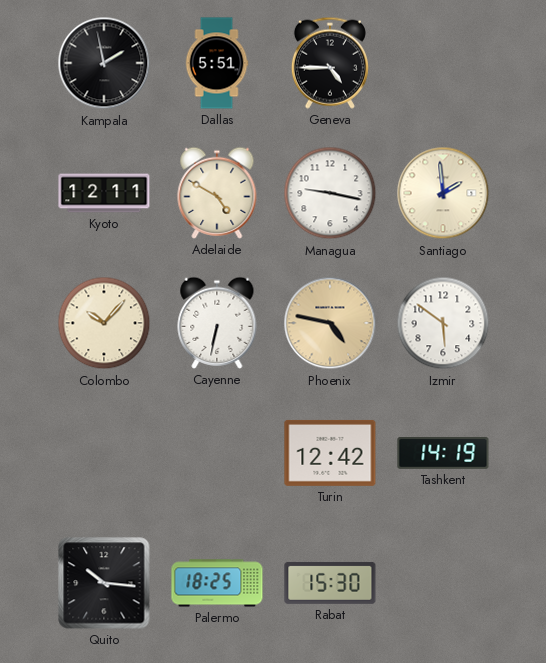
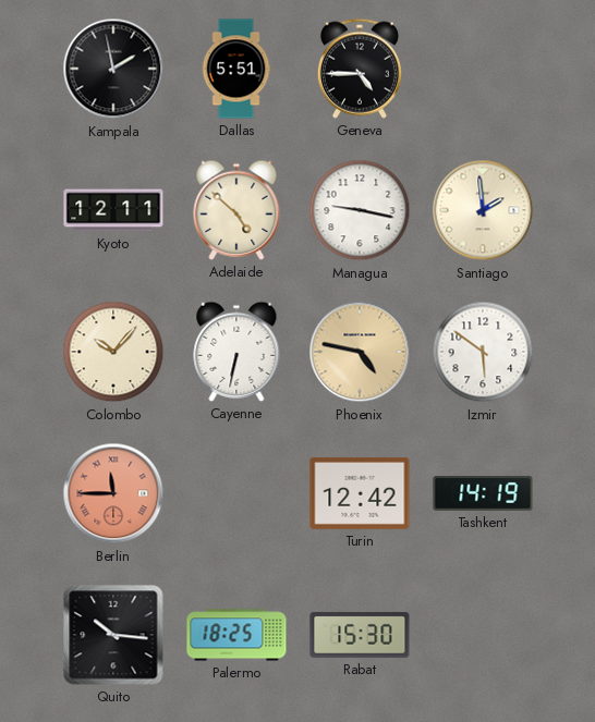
Adelaide: 4:50 -> 4:52
Berlin: none -> 11:45
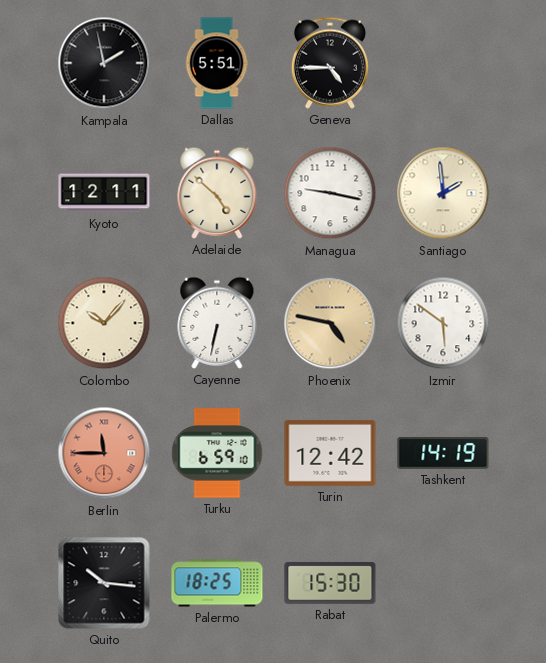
Turku: none -> 6:59
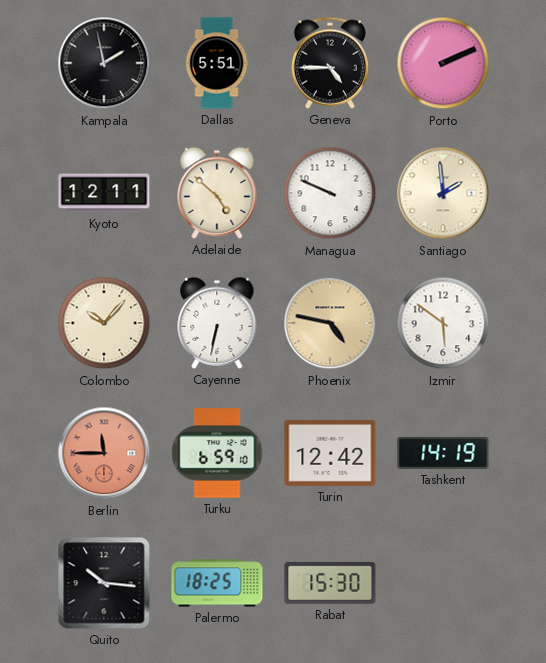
Porto: none -> 2:11
Managua: 9:17 -> 9:49
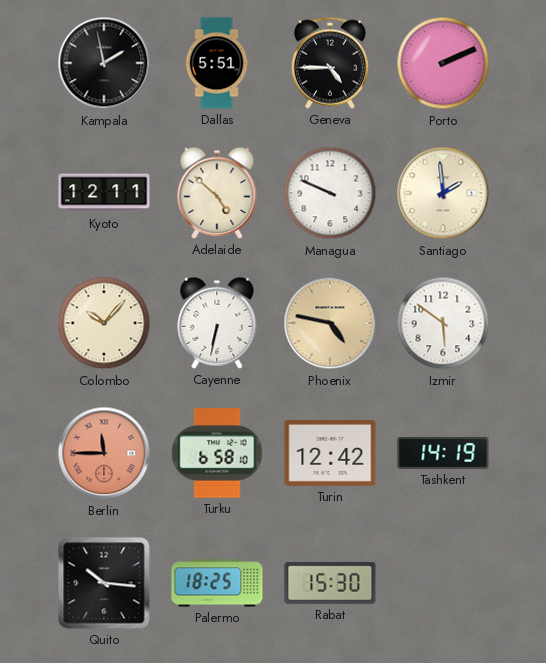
Turku: 6:59 -> 6:58
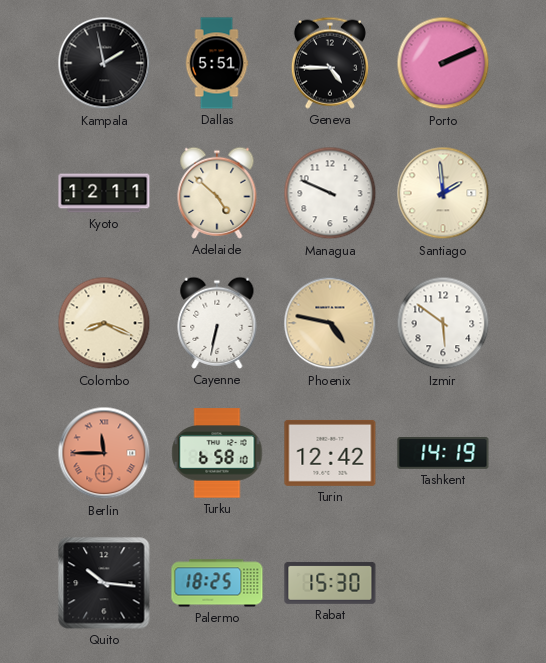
Colombo: 10:07 -> 8:19
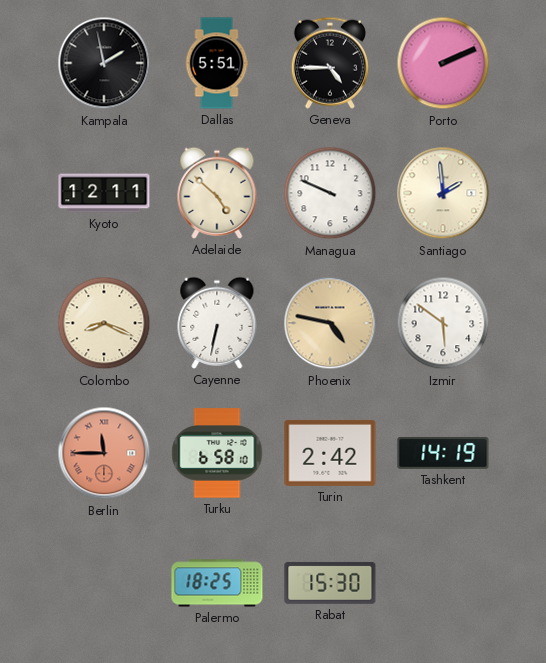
Turin: 12:42 -> 2:42
Quito: 10:16 -> none
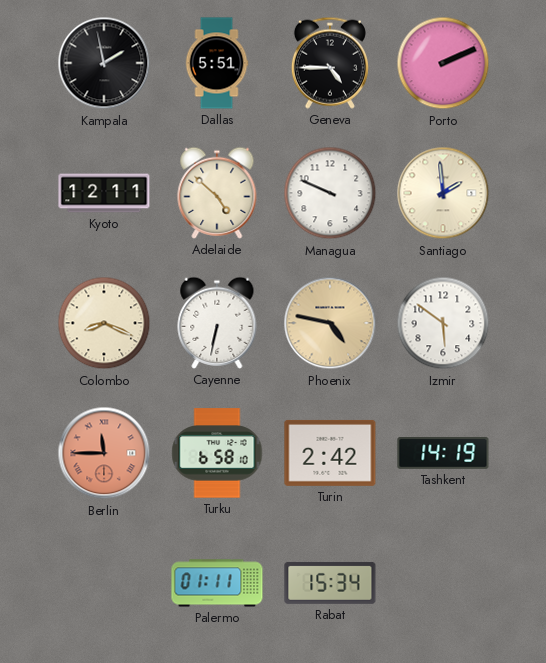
Palermo: 18:25 -> 01:11
Rabat: 15:30 -> 15:34
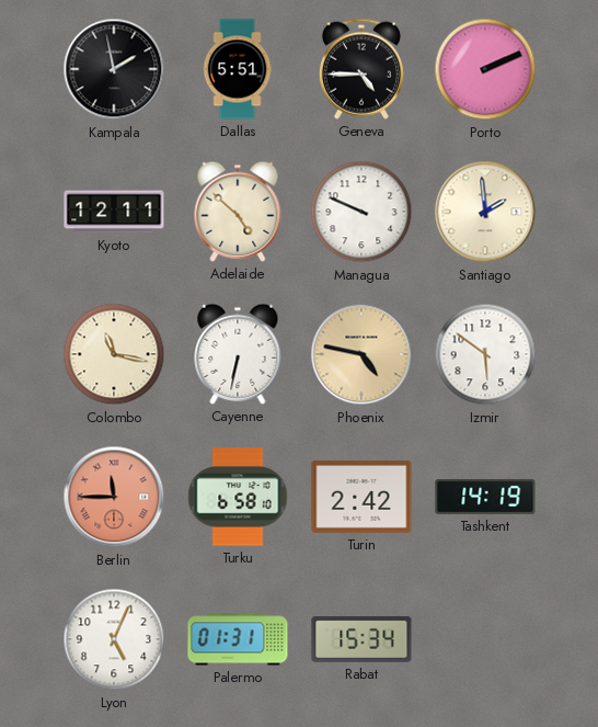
Colombo: 8:19 -> 11:17
Lyon: none -> 5:04
Palermo: 01:11 -> 01:31
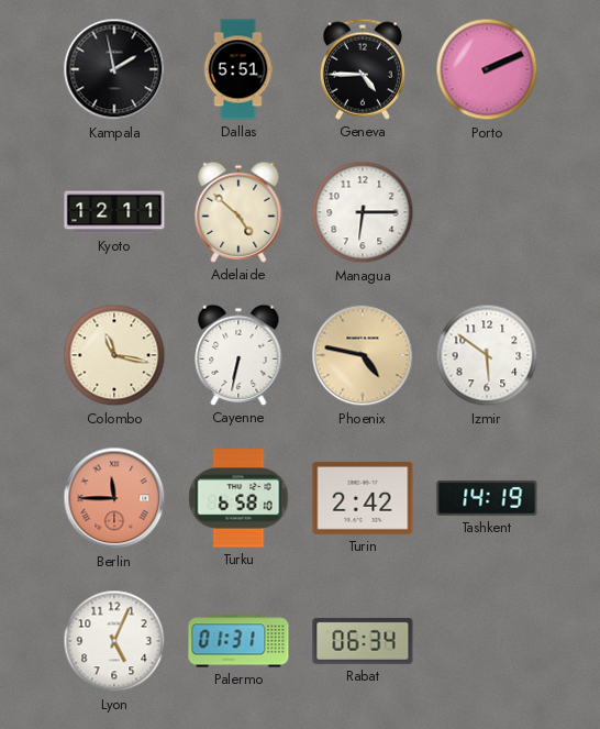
Managua: 9:49 -> 6:15
Santiago: 1:59 -> none
Rabat: 15:34 -> 06:34
